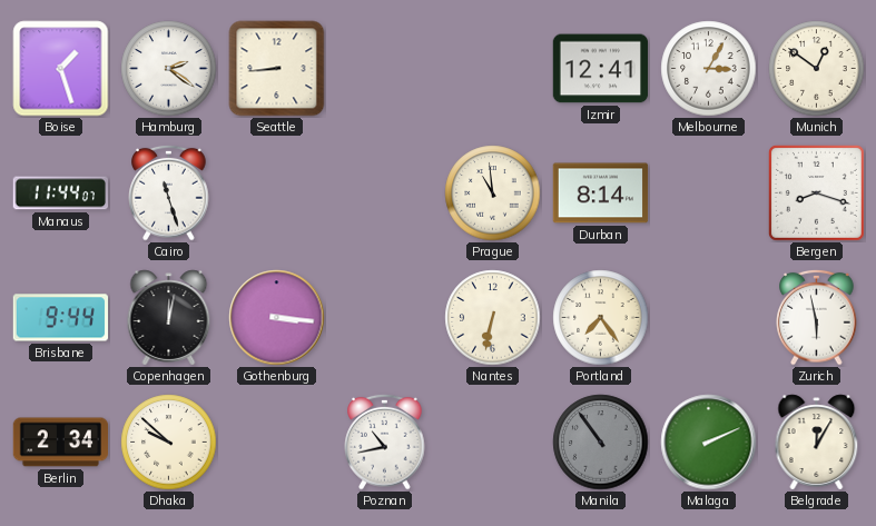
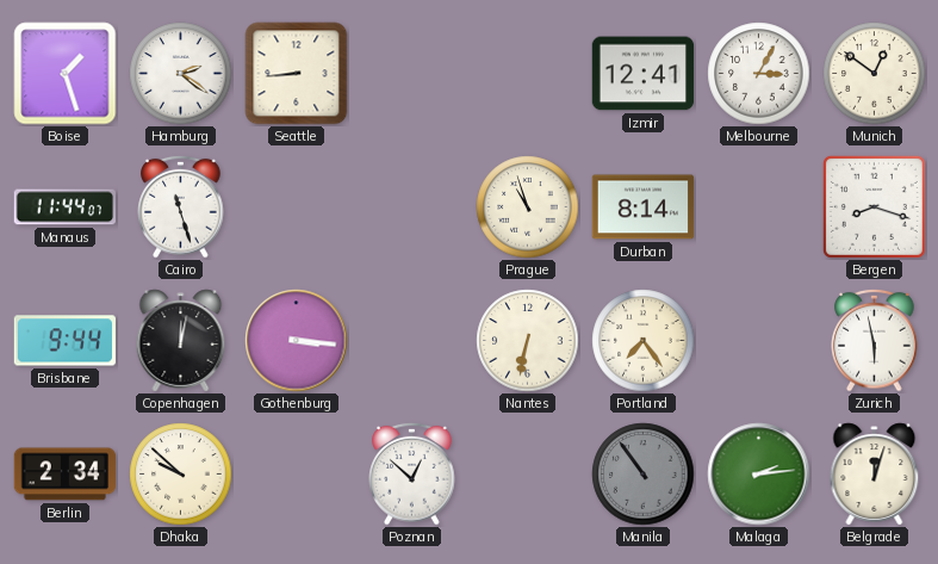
Prague: 10:59 -> 10:57
Poznan: 10:43 -> 12:52
Malaga: 2:11 -> 2:14
Belgrade: 12:05 -> 12:03
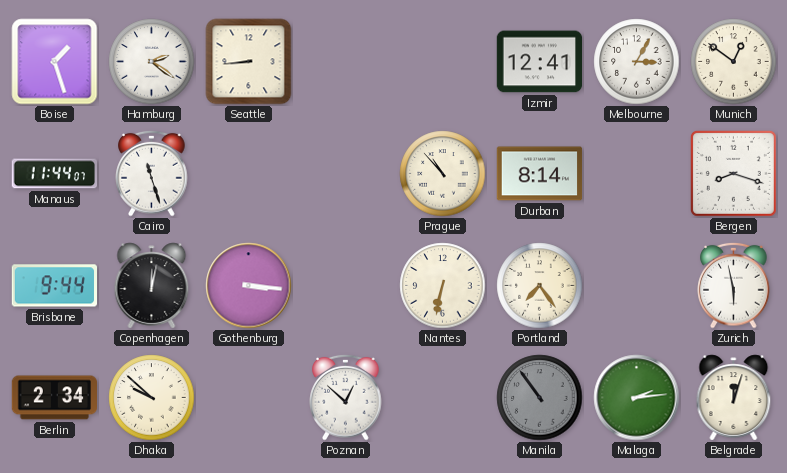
Prague: 10:57 -> 10:53
